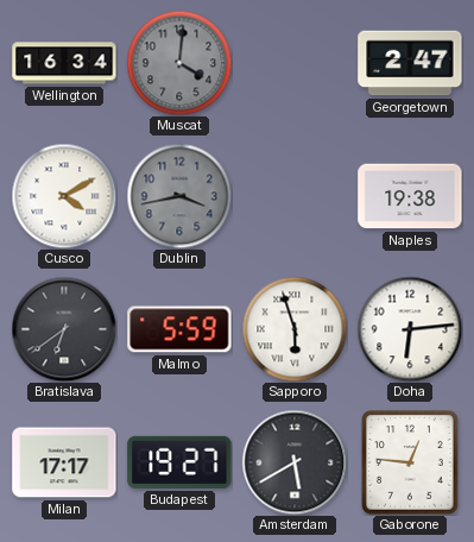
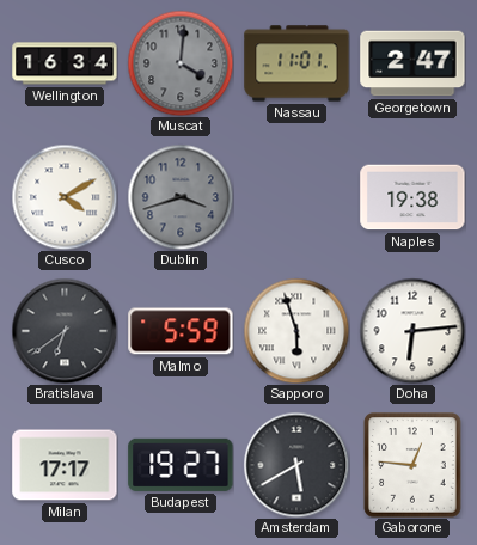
Nassau: none -> 11:01
Dublin: 3:43 -> 3:42
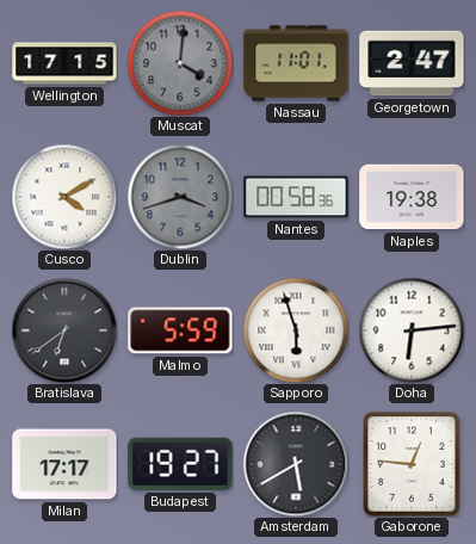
Wellington: 16:34 -> 17:15
Nantes: none -> 00:58
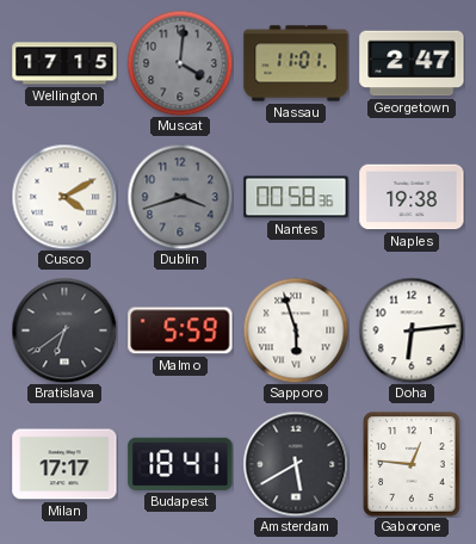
Budapest: 19:27 -> 18:41
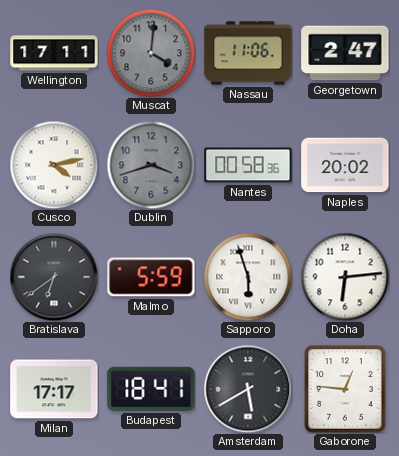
Wellington: 17:15 -> 17:11
Nassau: 11:01 -> 11:06
Cusco: 4:10 -> 4:13
Naples: 19:38 -> 20:02
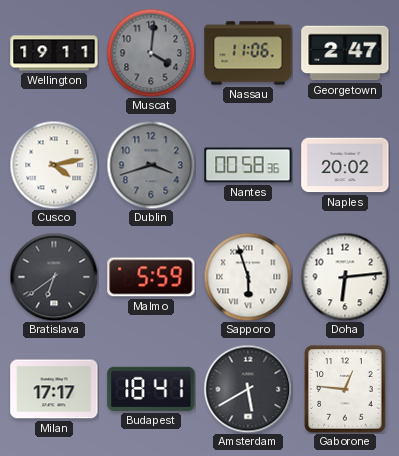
Wellington: 17:11 -> 19:11
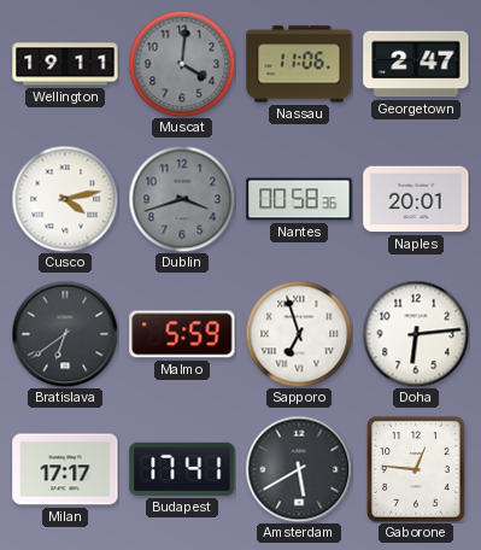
Naples: 20:02 -> 20:01
Sapporo: 5:57 -> 6:57
Budapest: 18:41 -> 17:41
